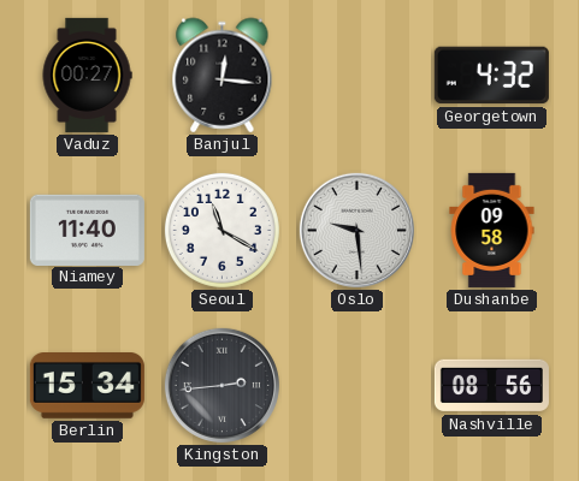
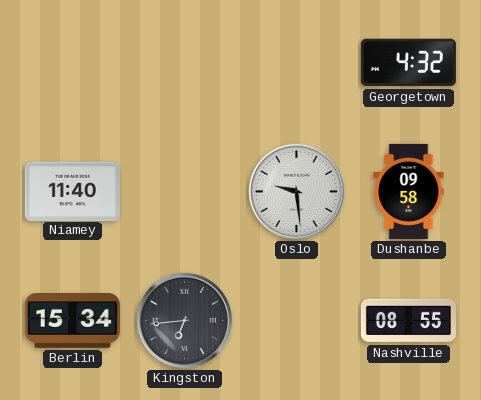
Vaduz: 00:27 -> none
Banjul: 12:16 -> none
Seoul: 11:20 -> none
Kingston: 2:44 -> 6:44
Nashville: 08:56 -> 08:55
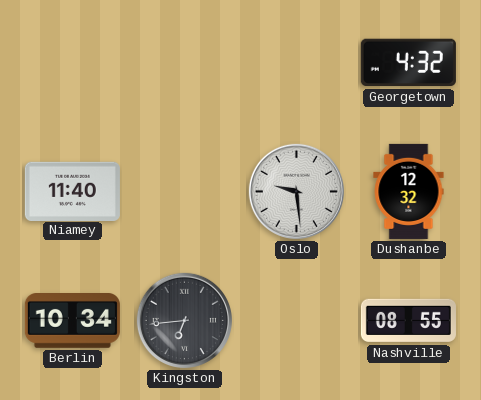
Dushanbe: 09:58 -> 12:32
Berlin: 15:34 -> 10:34
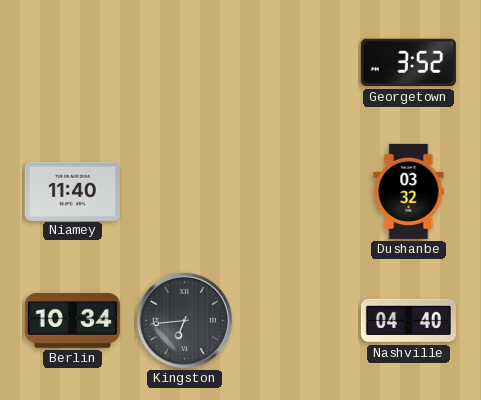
Georgetown: 4:32 -> 3:52
Oslo: 9:29 -> none
Dushanbe: 12:32 -> 03:32
Nashville: 08:55 -> 04:40
